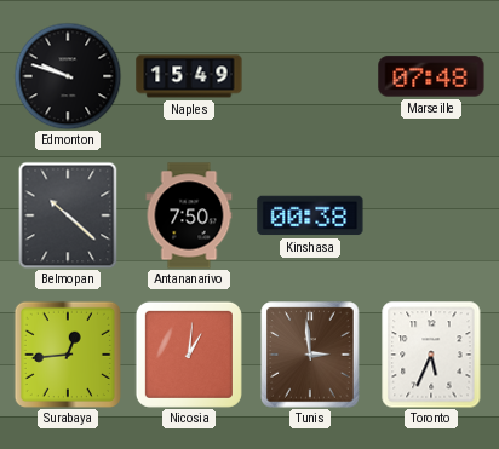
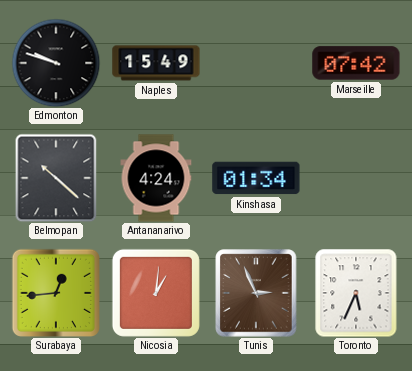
Marseille: 07:48 -> 07:42
Antananarivo: 7:50 -> 4:24
Kinshasa: 00:38 -> 01:34
Tunis: 2:59 -> 2:56
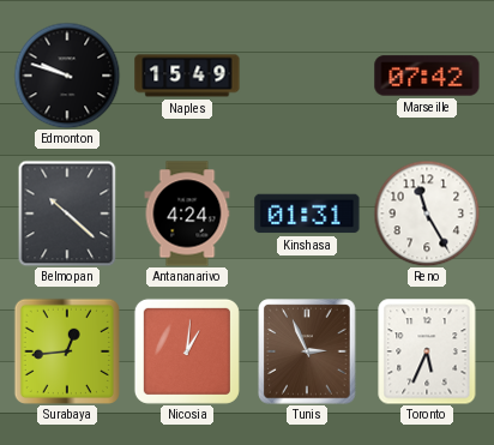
Kinshasa: 01:34 -> 01:31
Reno: none -> 11:25
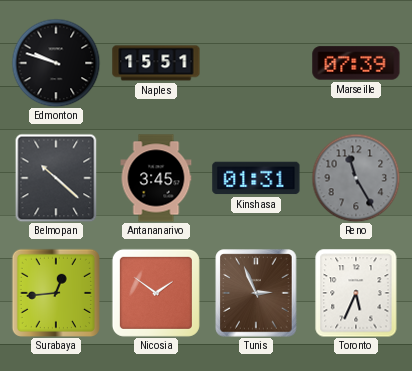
Naples: 15:49 -> 15:51
Marseille: 07:42 -> 07:39
Antananarivo: 4:24 -> 3:45
Reno dial: white -> grey
Nicosia: 1:01 -> 1:51
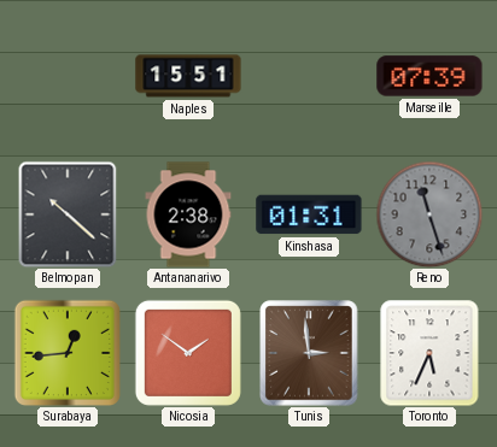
Edmonton: 9:48 -> none
Antananarivo: 3:45 -> 2:38
Reno: 11:25 -> 11:27
Tunis: 2:56 -> 2:59
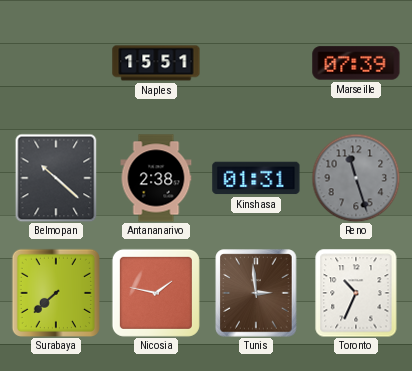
Surabaya: 12:44 -> 7:38
Nicosia: 1:51 -> 1:47
Toronto: 5:34 -> 10:34
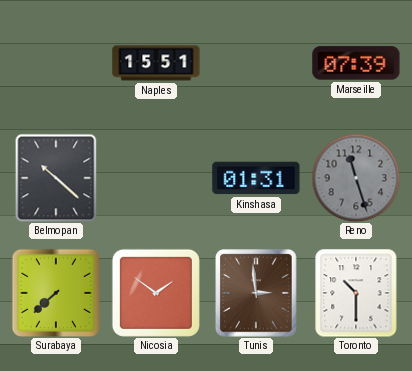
Antananarivo: 2:38 -> none
Nicosia: 1:47 -> 1:51
Toronto: 10:34 -> 10:30
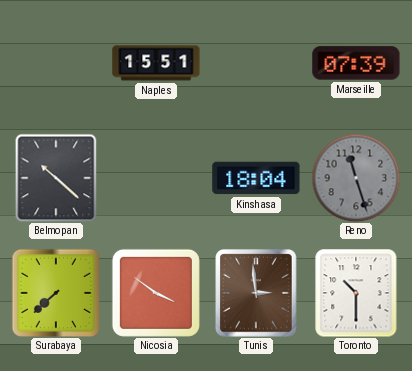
Kinshasa: 01:31 -> 18:04
Nicosia: 1:51 -> 3:51
